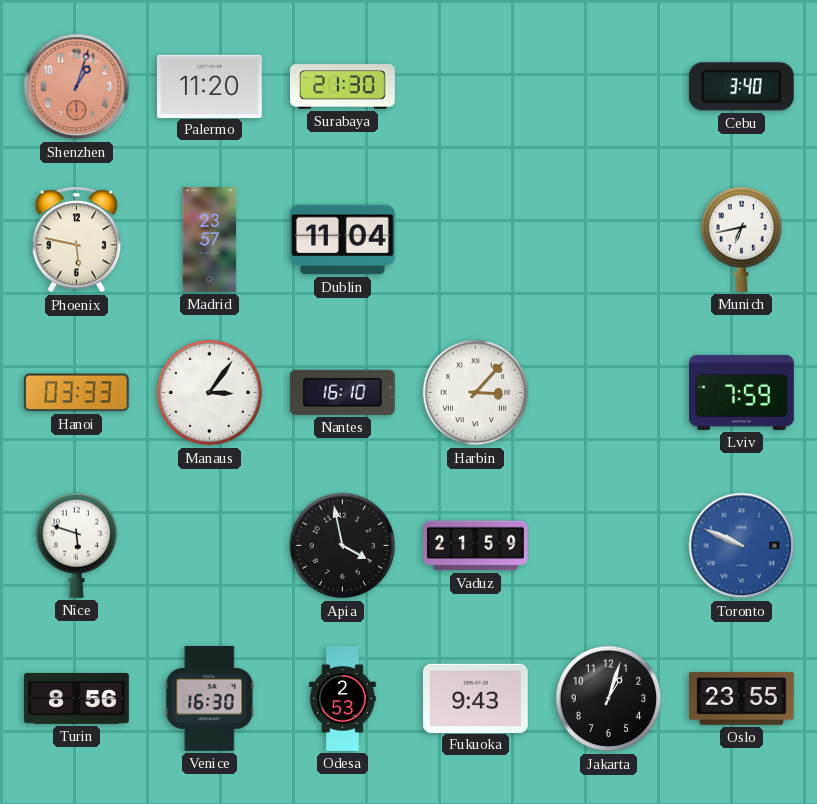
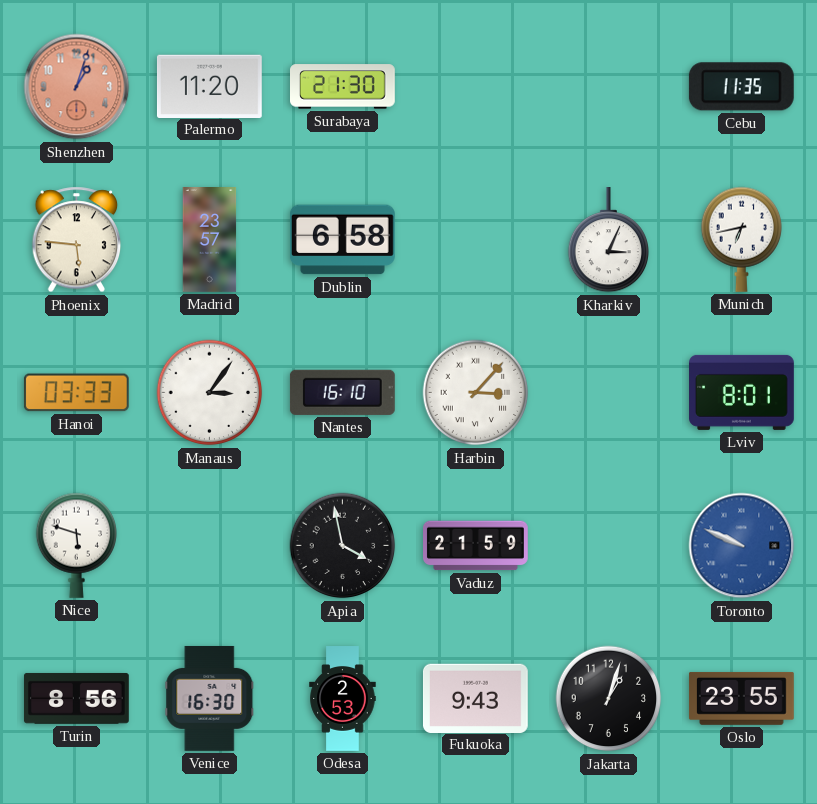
Cebu: 3:40 -> 11:35
Phoenix: 5:47 -> 5:46
Dublin: 11:04 -> 6:58
Kharkiv: none -> 3:04
Lviv: 7:59 -> 8:01
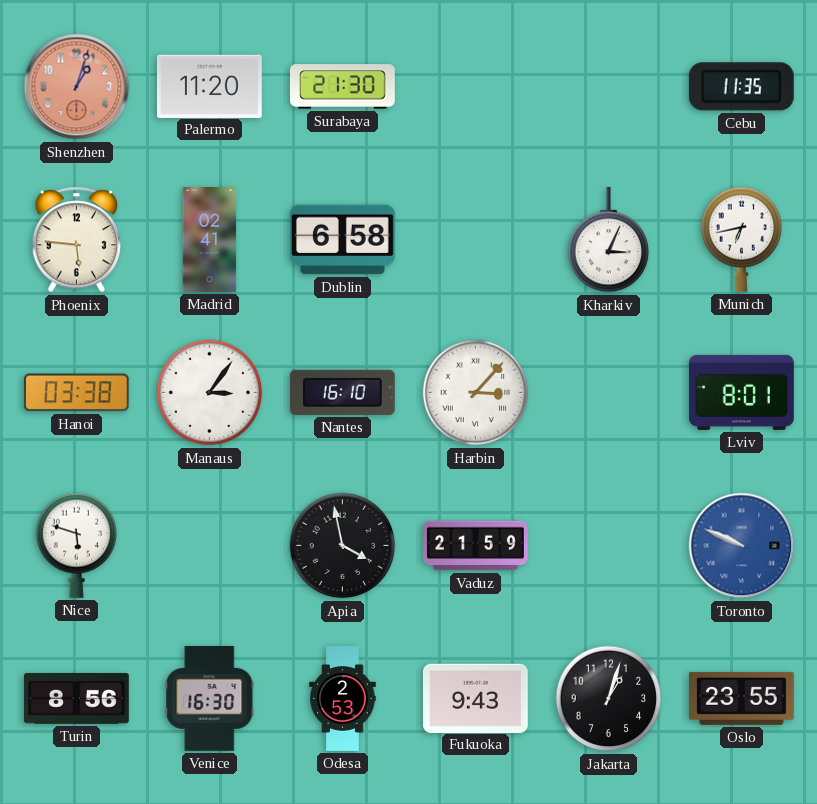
Madrid: 23:57 -> 02:41
Hanoi: 03:33 -> 03:38
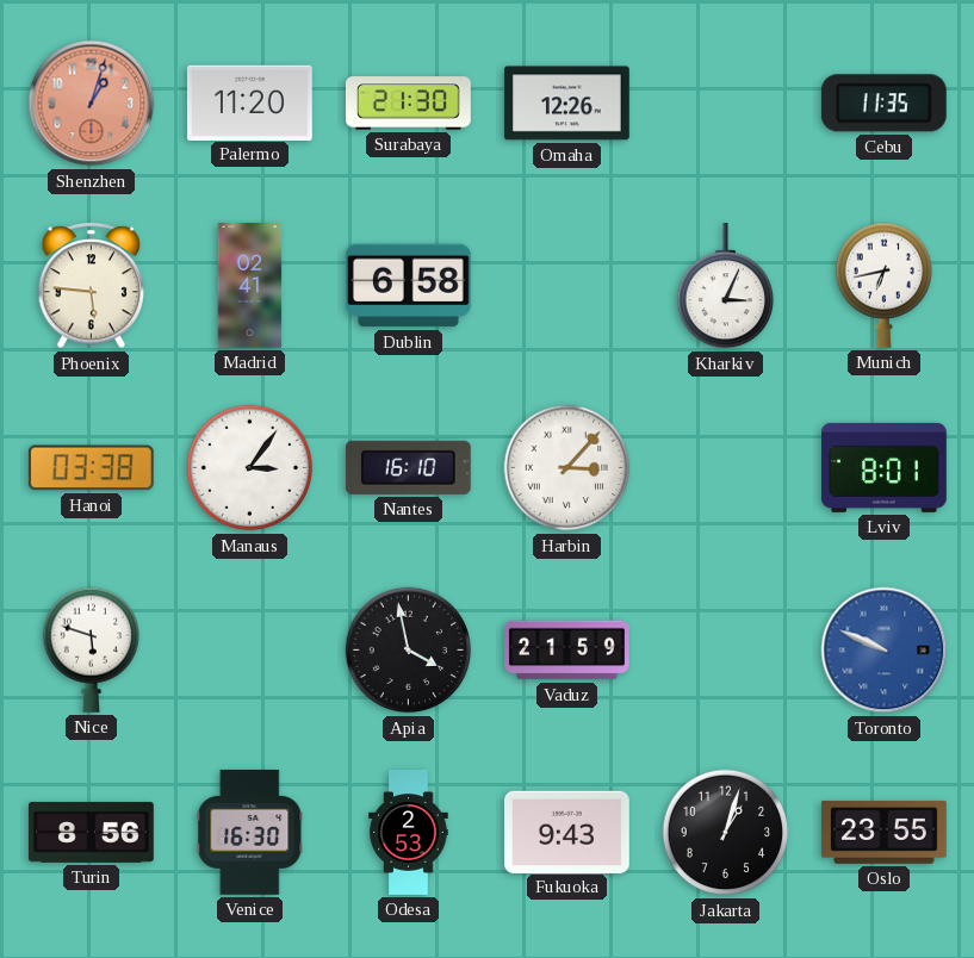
Omaha: none -> 12:26
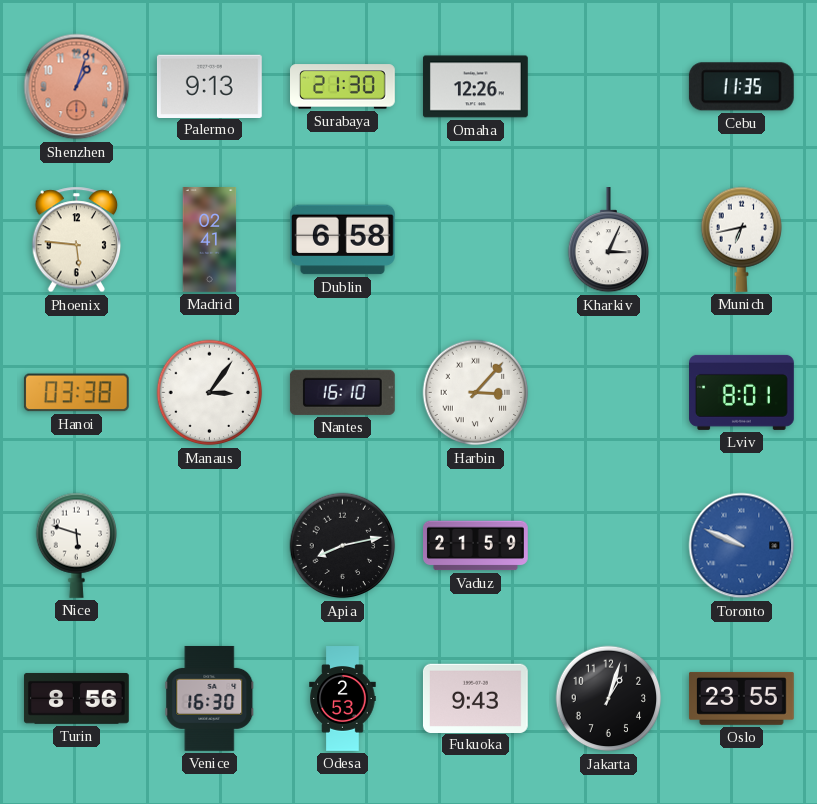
Palermo: 11:20 -> 9:13
Apia: 3:58 -> 8:13
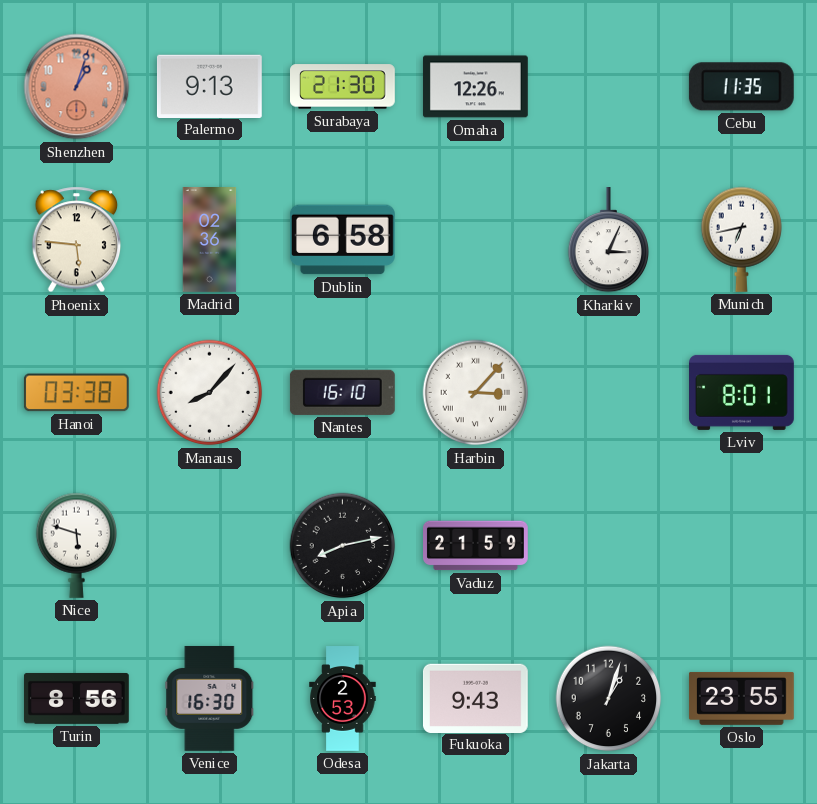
Madrid: 02:41 -> 02:36
Manaus: 3:06 -> 8:07
Toronto: 9:49 -> none
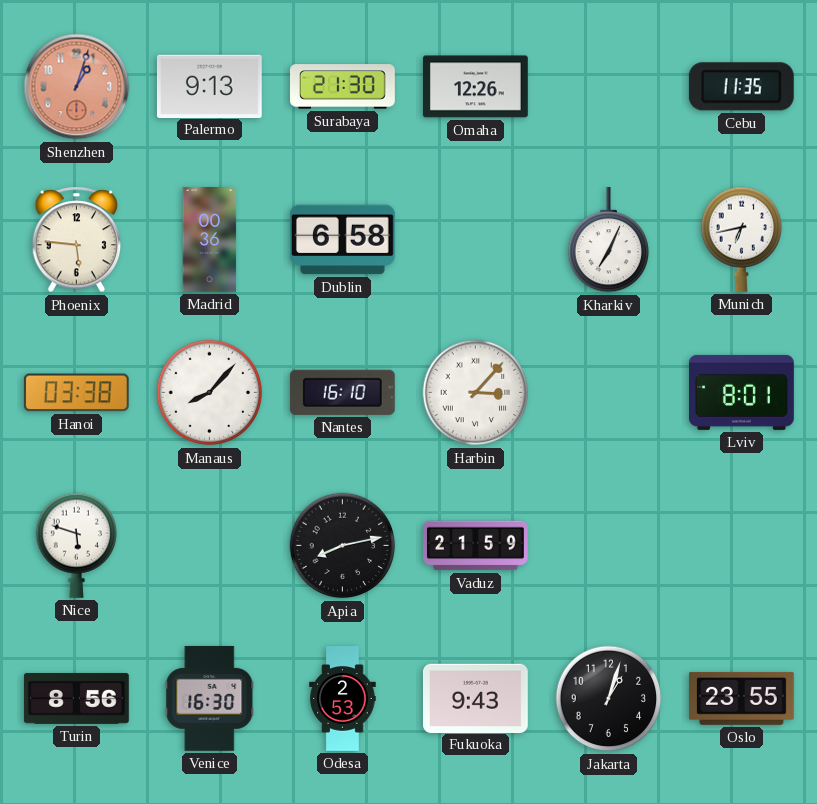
Madrid: 02:36 -> 00:36
Kharkiv: 3:04 -> 7:04
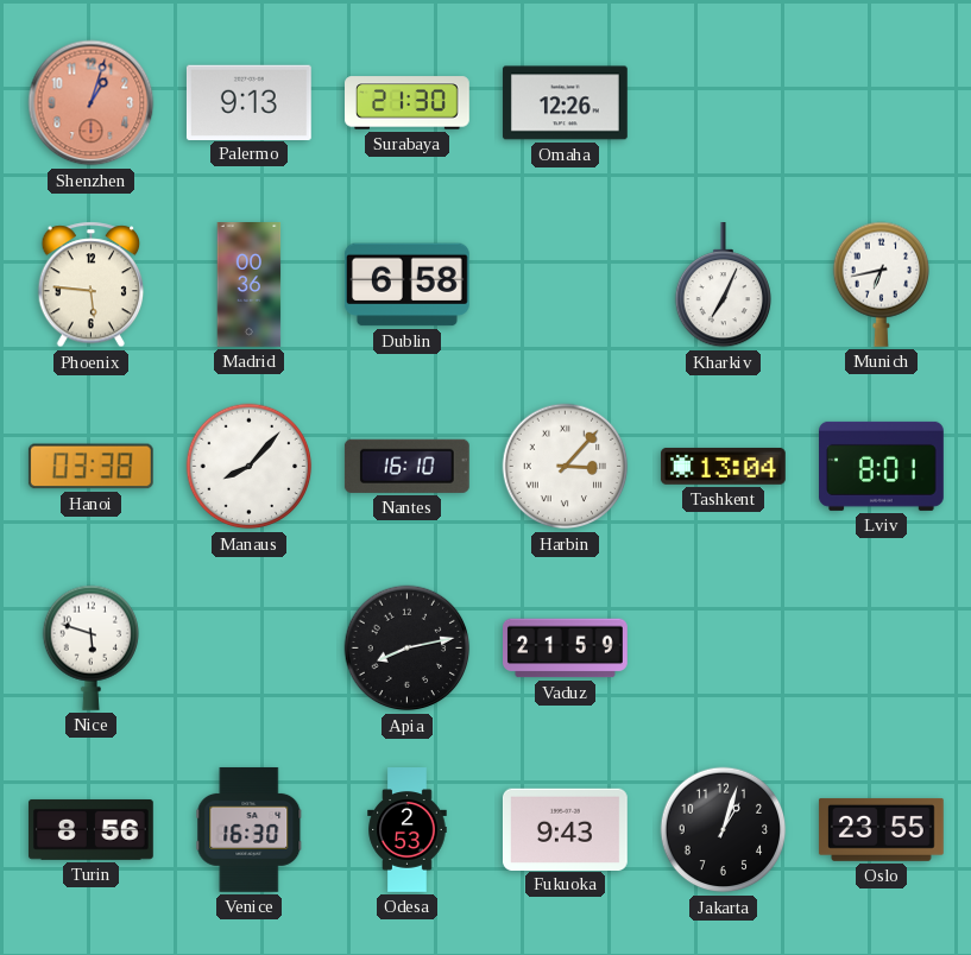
Cebu: 11:35 -> none
Tashkent: none -> 13:04
